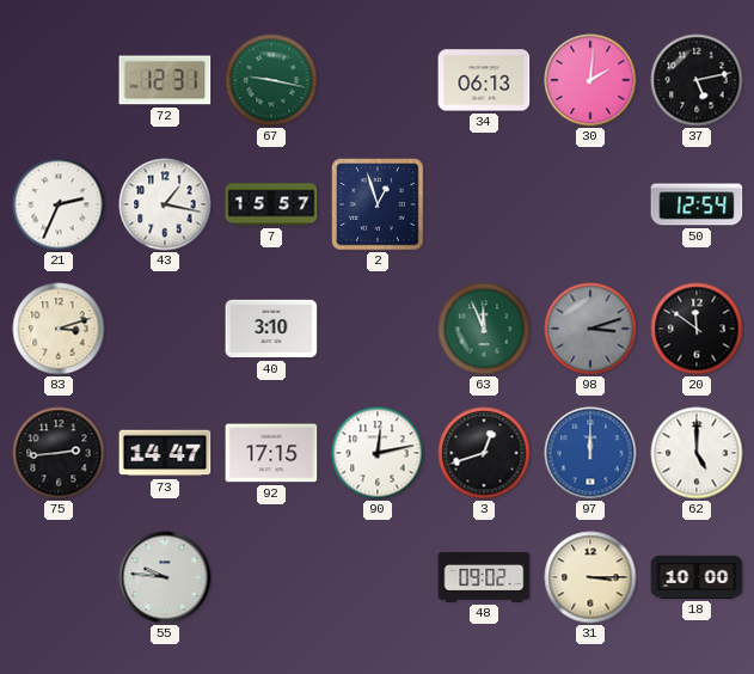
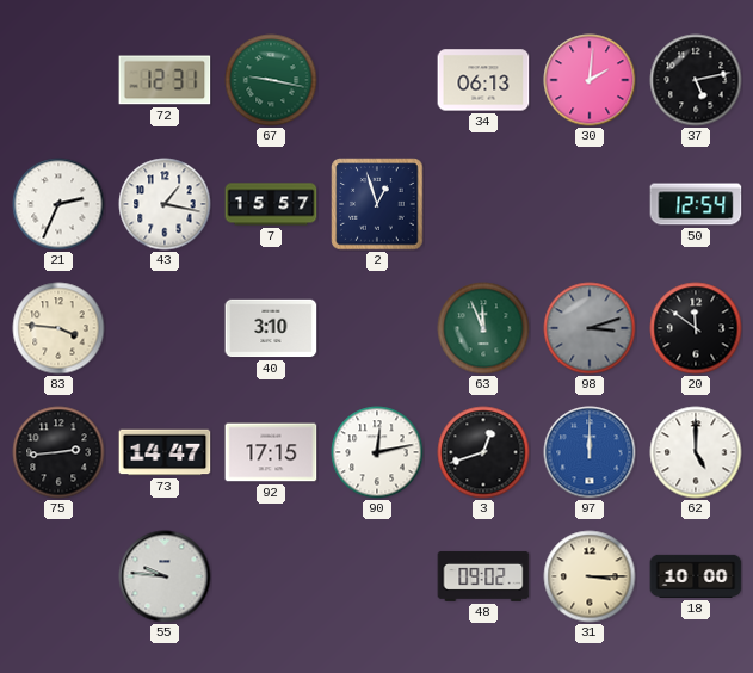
83: 3:12 -> 3:46
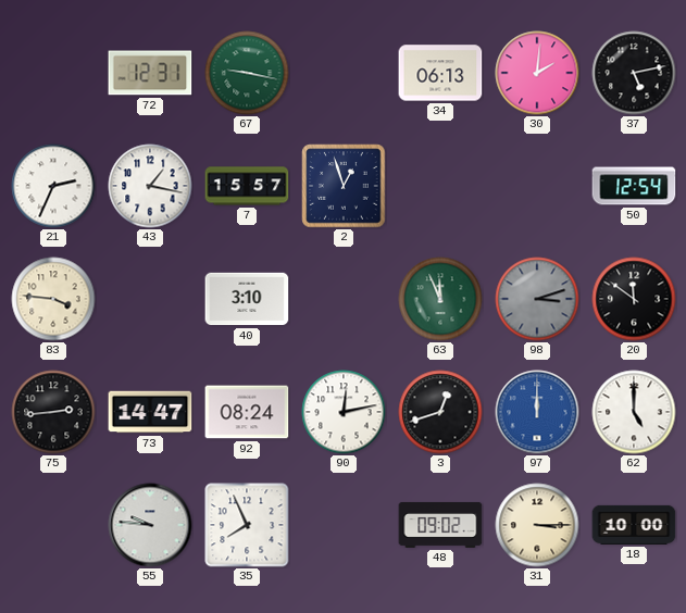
92: 17:15 -> 08:24
35: none -> 7:56
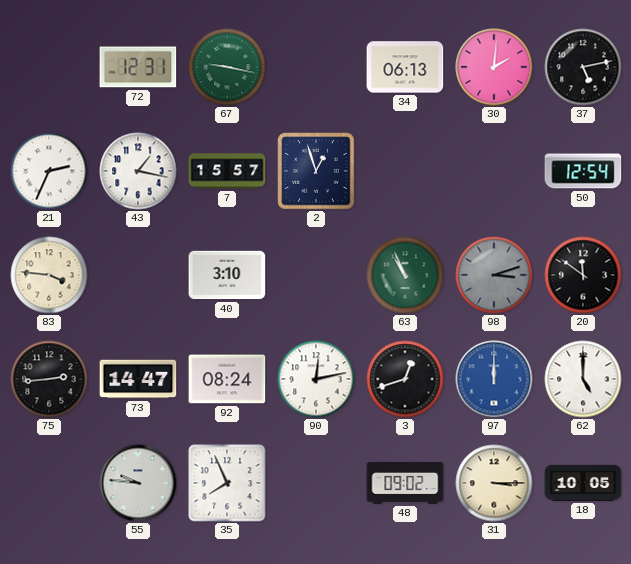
63: 11:56 -> 10:56
18: 10:00 -> 10:05
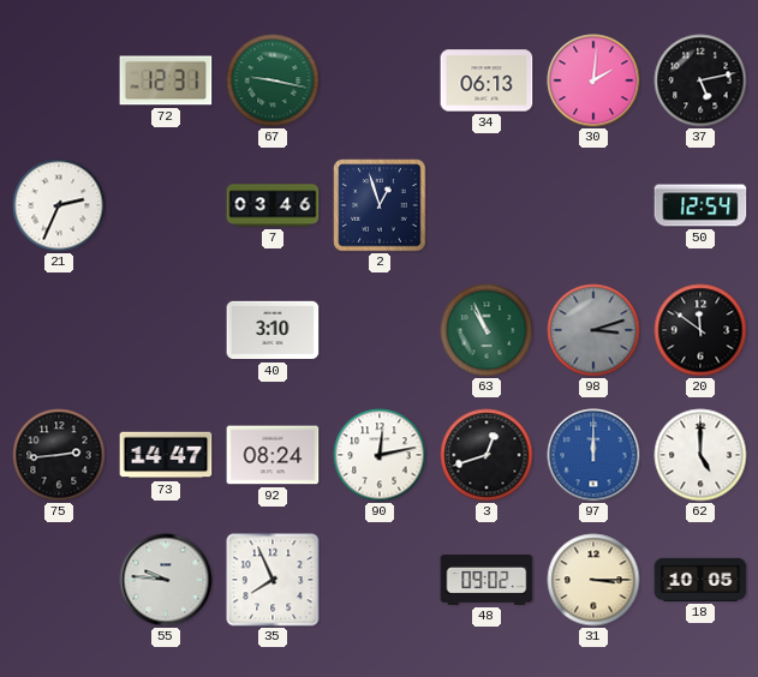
43: 1:17 -> none
7: 15:57 -> 03:46
83: 3:46 -> none
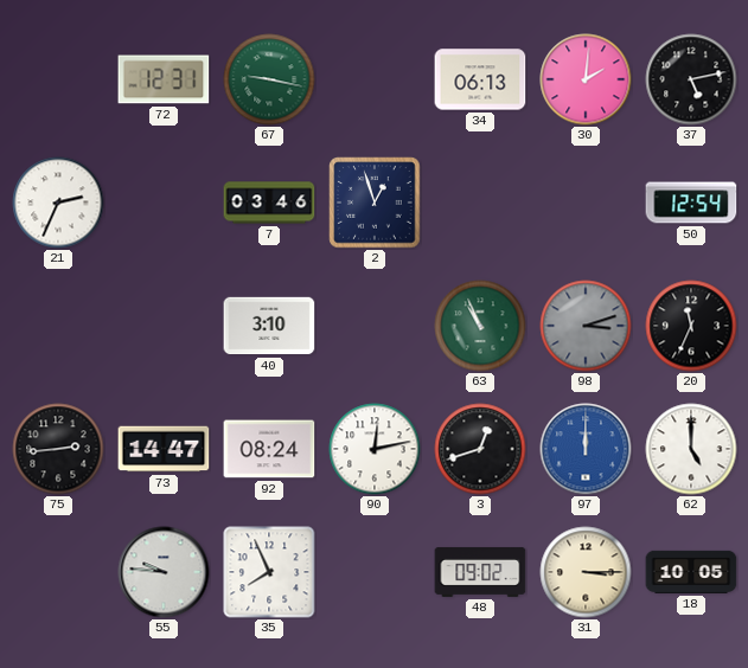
20: 11:51 -> 11:34
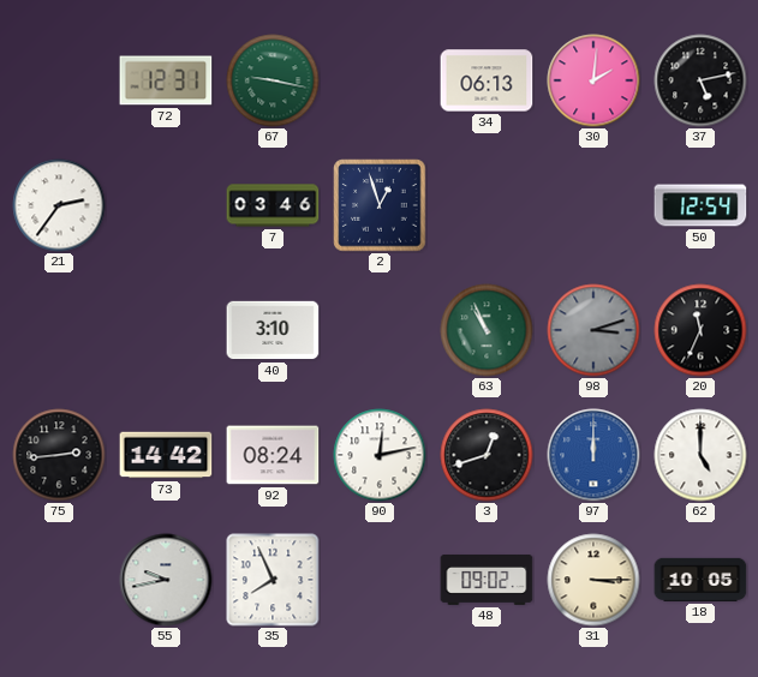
21: 2:34 -> 2:36
73: 14:47 -> 14:42
55: 9:46 -> 9:43
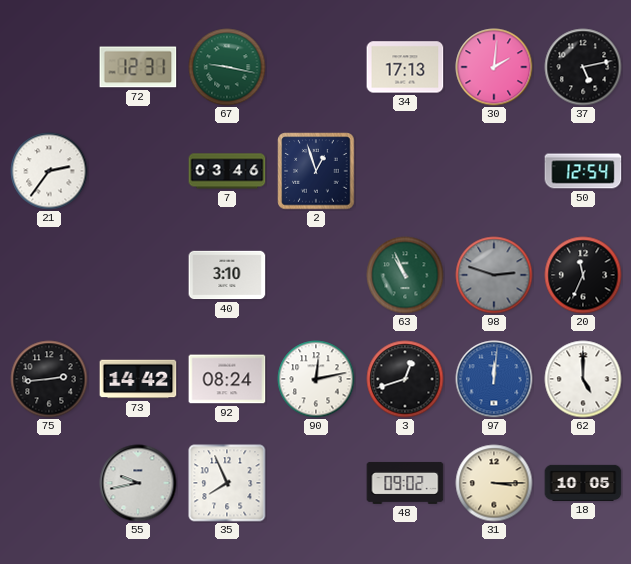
34: 06:13 -> 17:13
98: 3:12 -> 2:48
97: 12:00 -> 12:01
